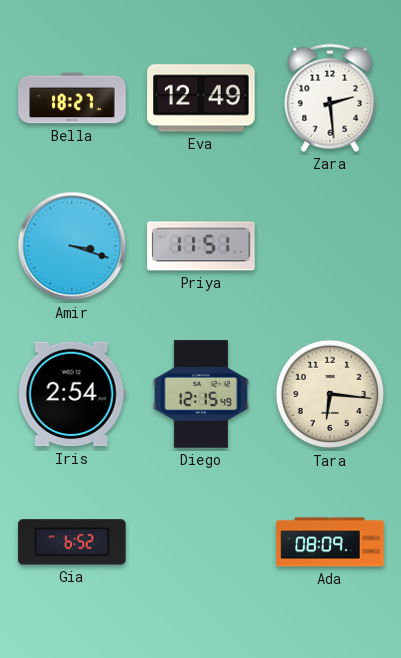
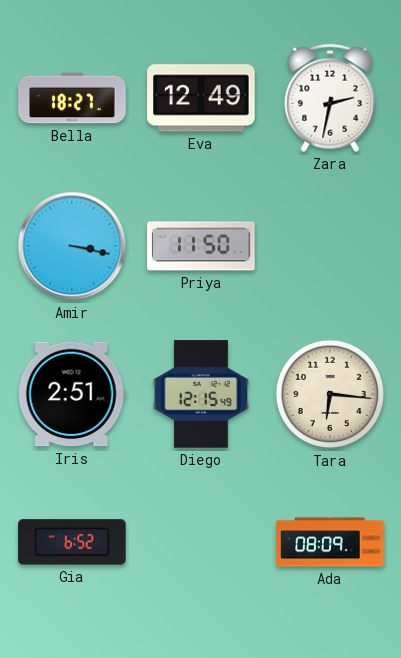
Zara: 2:29 -> 2:32
Amir: 3:18 -> 3:17
Priya: 11:51 -> 11:50
Iris: 2:54 -> 2:51
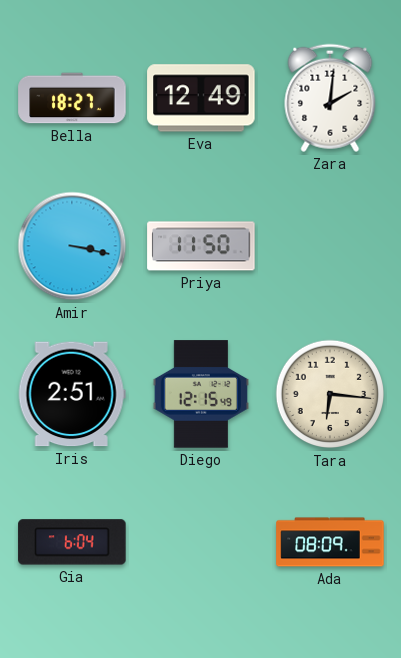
Zara: 2:32 -> 2:01
Gia: 6:52 -> 6:04
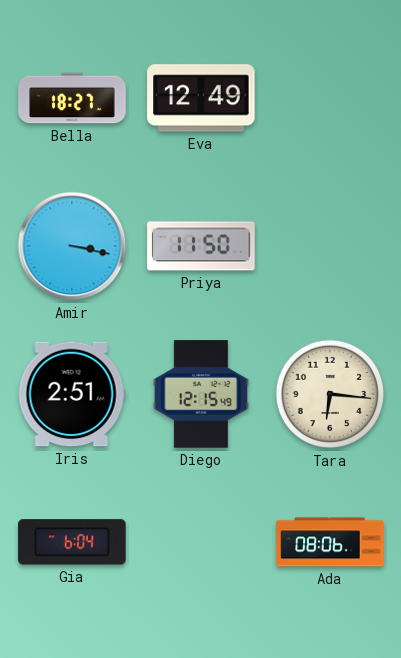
Zara: 2:01 -> none
Ada: 08:09 -> 08:06
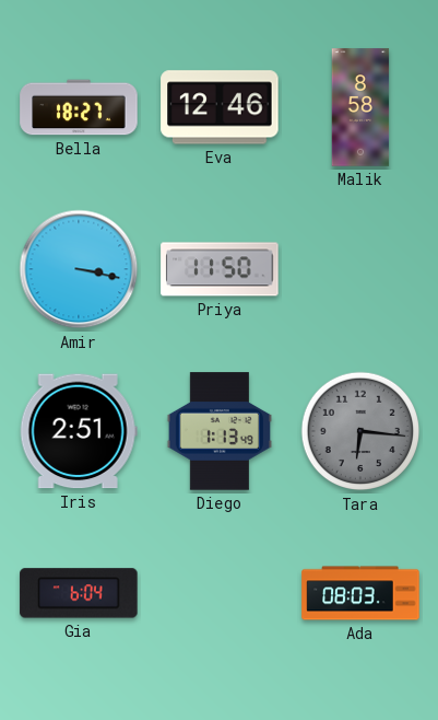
Eva: 12:49 -> 12:46
Malik: none -> 8:58
Diego: 12:15 -> 1:13
Tara dial: cream -> grey
Ada: 08:06 -> 08:03
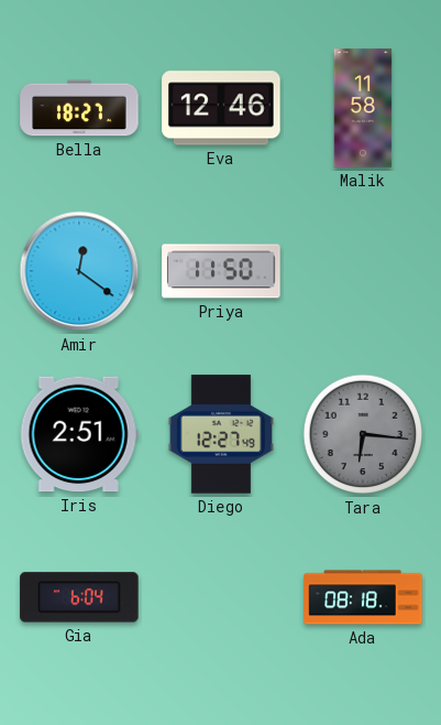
Malik: 8:58 -> 11:58
Amir: 3:17 -> 12:21
Diego: 1:13 -> 12:27
Ada: 08:03 -> 08:18
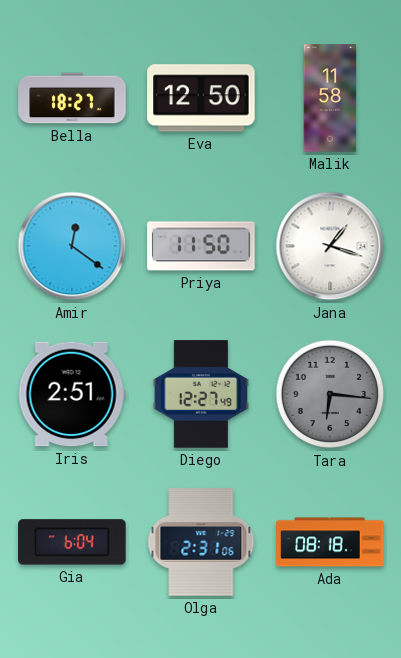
Eva: 12:46 -> 12:50
Jana: none -> 1:18
Olga: none -> 2:31
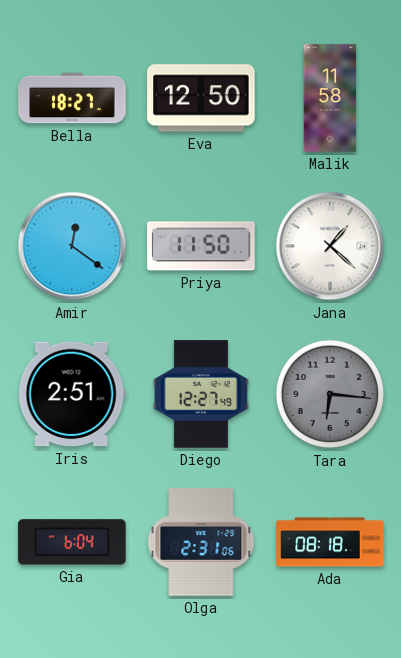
Jana: 1:18 -> 1:22
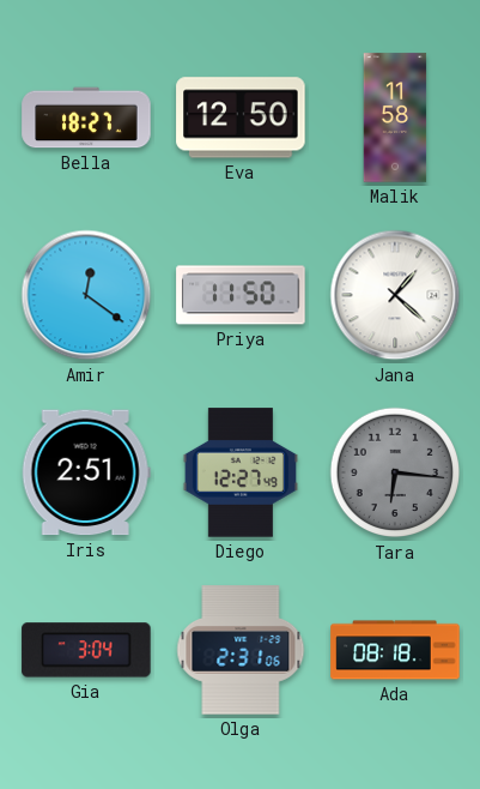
Gia: 6:04 -> 3:04
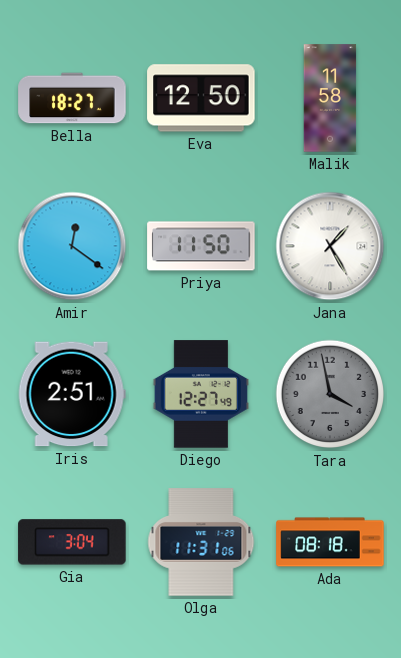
Jana: 1:22 -> 1:25
Tara: 6:16 -> 3:58
Olga: 2:31 -> 11:31
